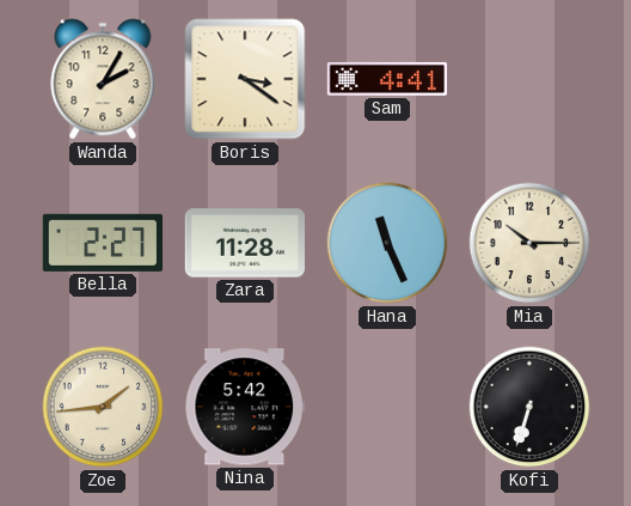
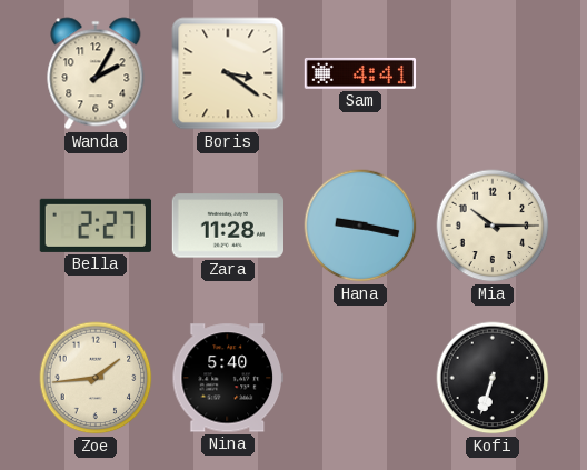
Hana: 11:26 -> 9:17
Nina: 5:42 -> 5:40
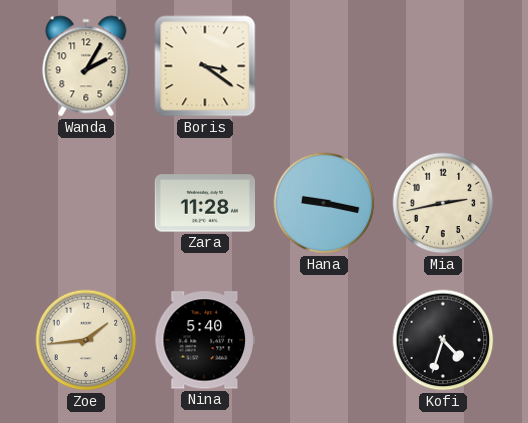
Sam: 4:41 -> none
Bella: 2:27 -> none
Mia: 10:15 -> 2:43
Kofi: 6:33 -> 4:33
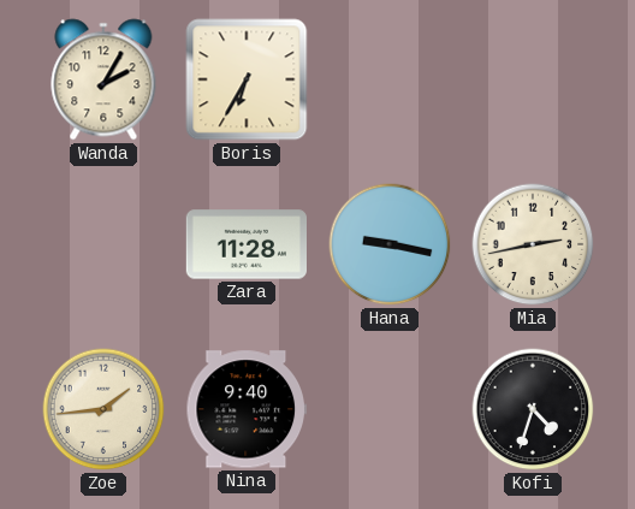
Boris: 3:21 -> 6:35
Nina: 5:40 -> 9:40
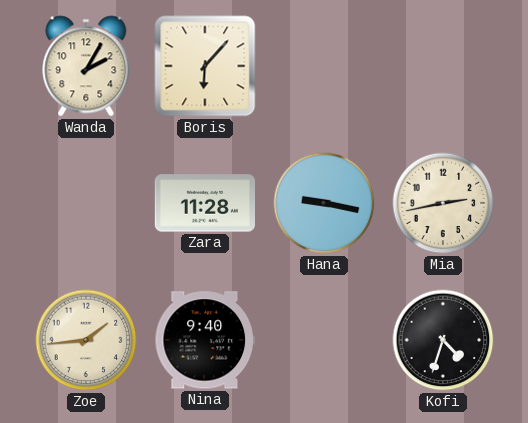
Boris: 6:35 -> 6:07
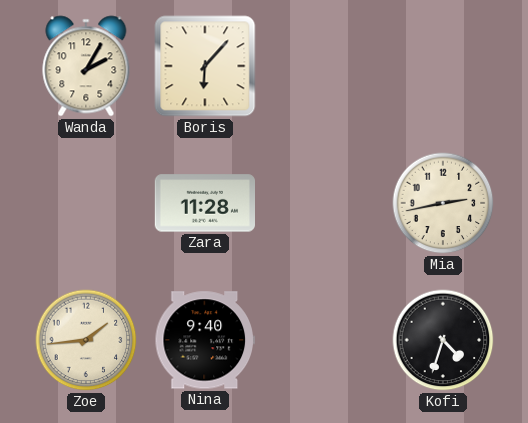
Hana: 9:17 -> none
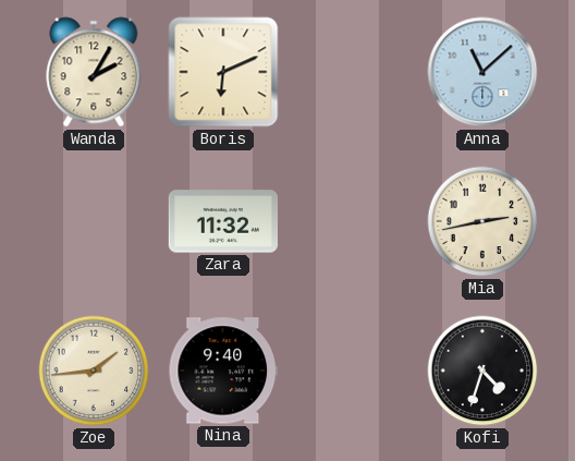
Boris: 6:07 -> 6:11
Anna: none -> 11:08
Zara: 11:28 -> 11:32
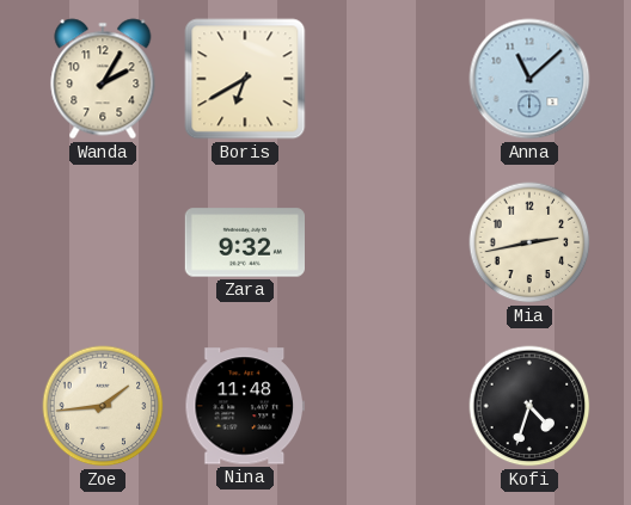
Boris: 6:11 -> 6:40
Zara: 11:32 -> 9:32
Nina: 9:40 -> 11:48
